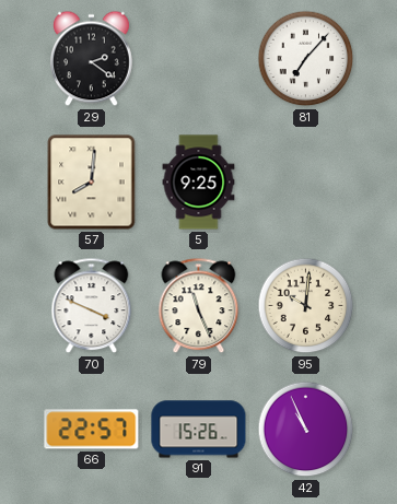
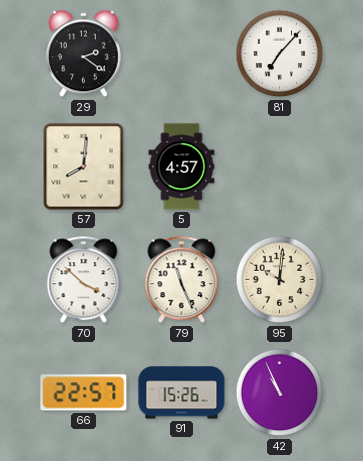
5: 9:25 -> 4:57
70: 3:49 -> 3:52
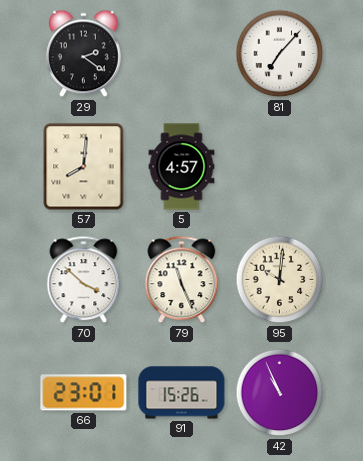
66: 22:57 -> 23:01
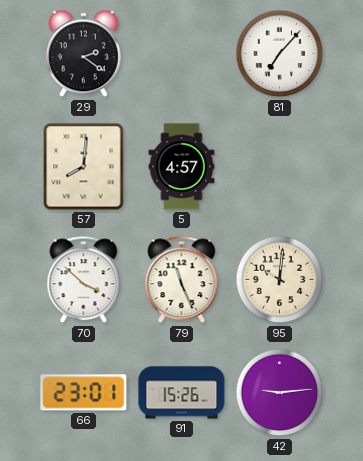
42: 10:56 -> 9:14
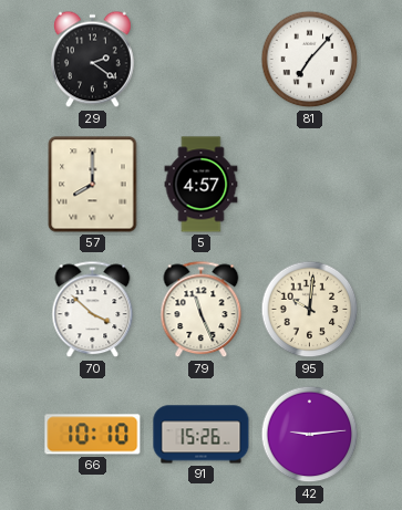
57: 8:01 -> 8:00
66: 23:01 -> 10:10
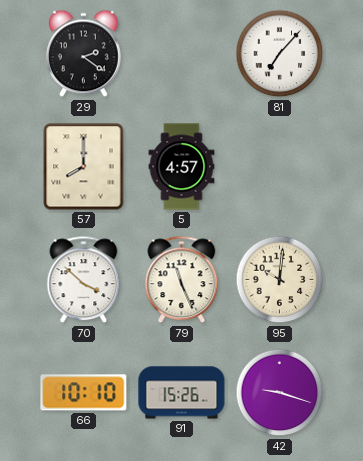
42: 9:14 -> 9:18
